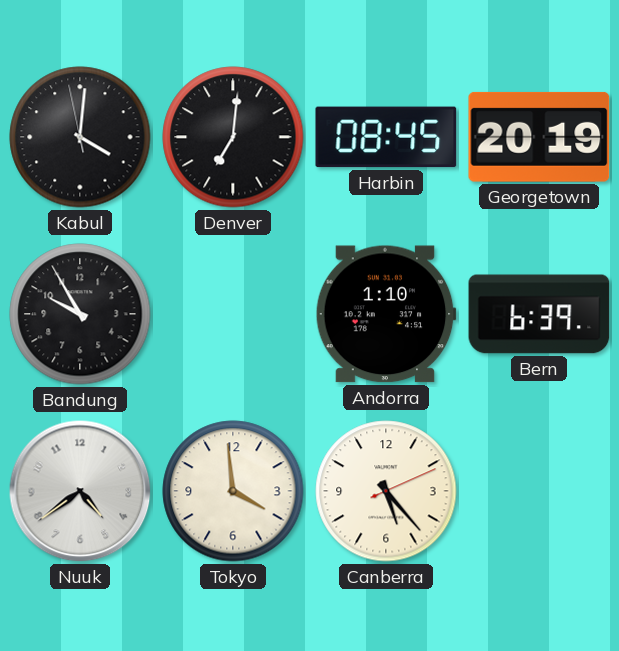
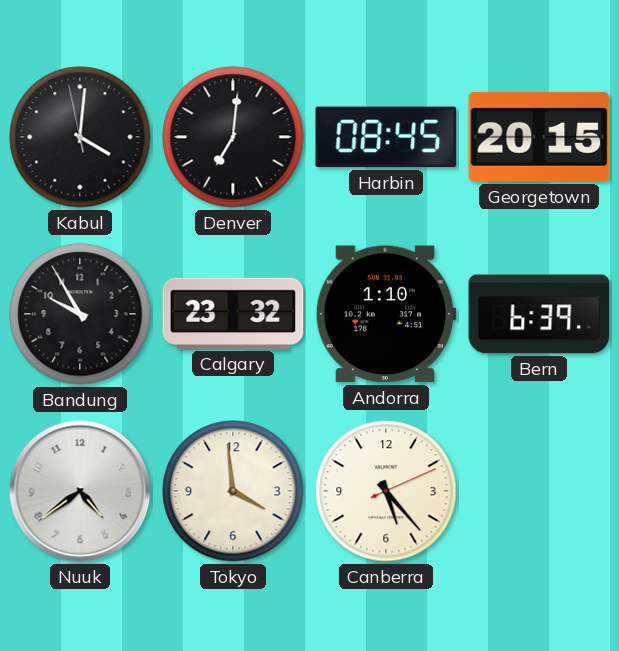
Georgetown: 20:19 -> 20:15
Calgary: none -> 23:32
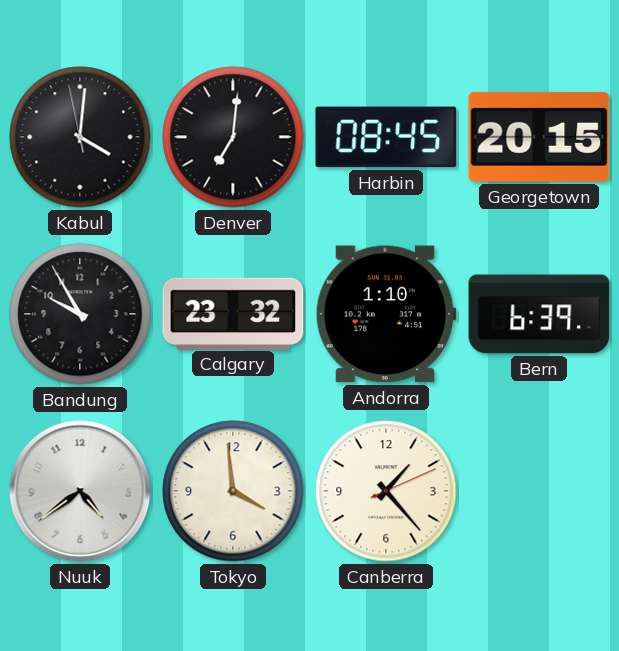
Canberra: 5:23 -> 1:23
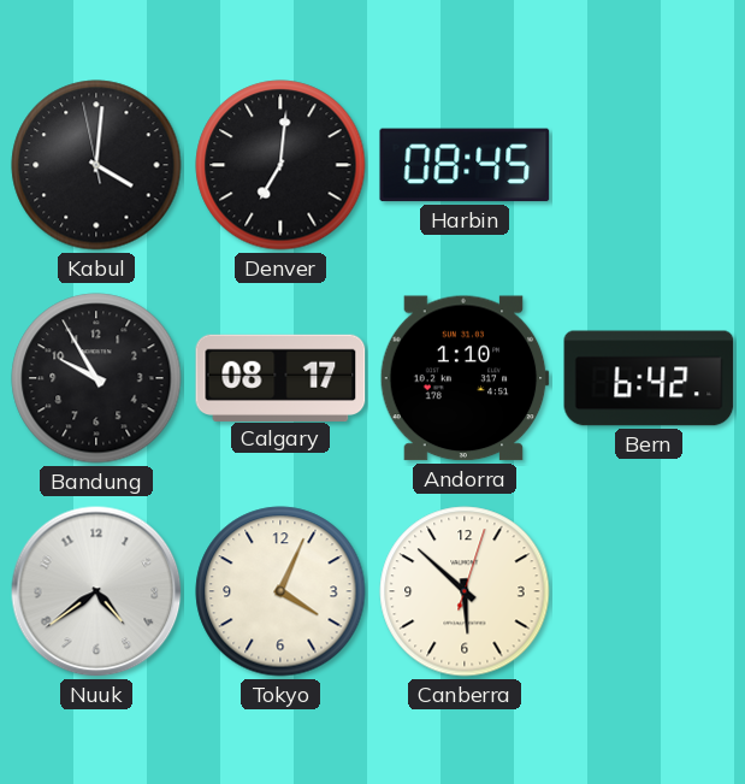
Georgetown: 20:15 -> none
Calgary: 23:32 -> 08:17
Bern: 6:39 -> 6:42
Tokyo: 3:59 -> 4:04
Canberra: 1:23 -> 5:52
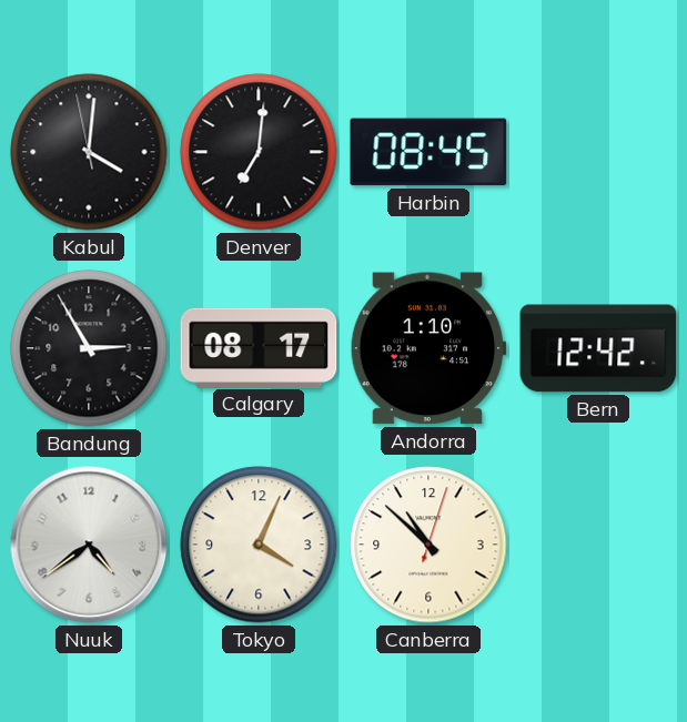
Bandung: 9:55 -> 2:55
Bern: 6:42 -> 12:42
Canberra: 5:52 -> 10:52
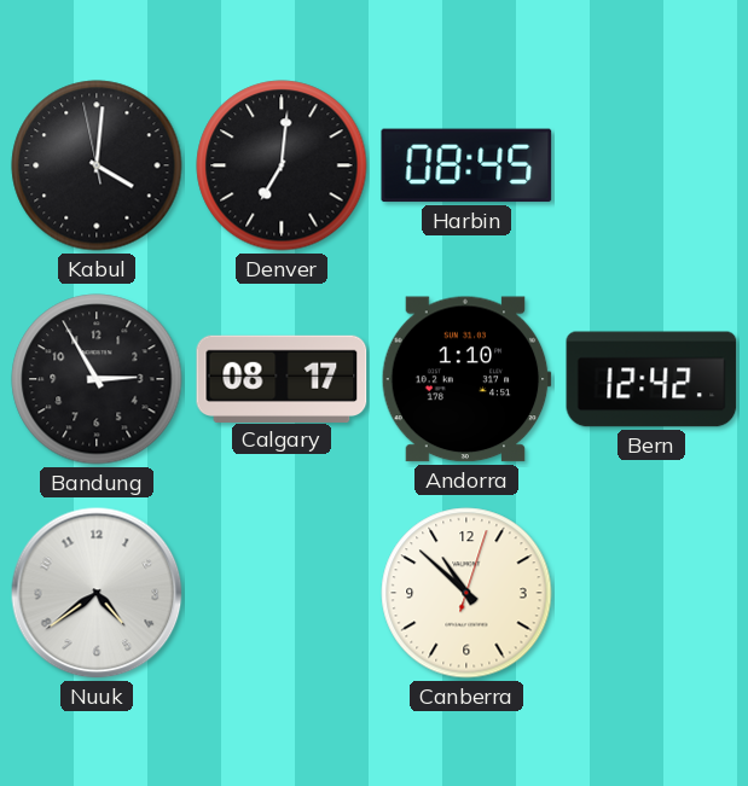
Tokyo: 4:04 -> none
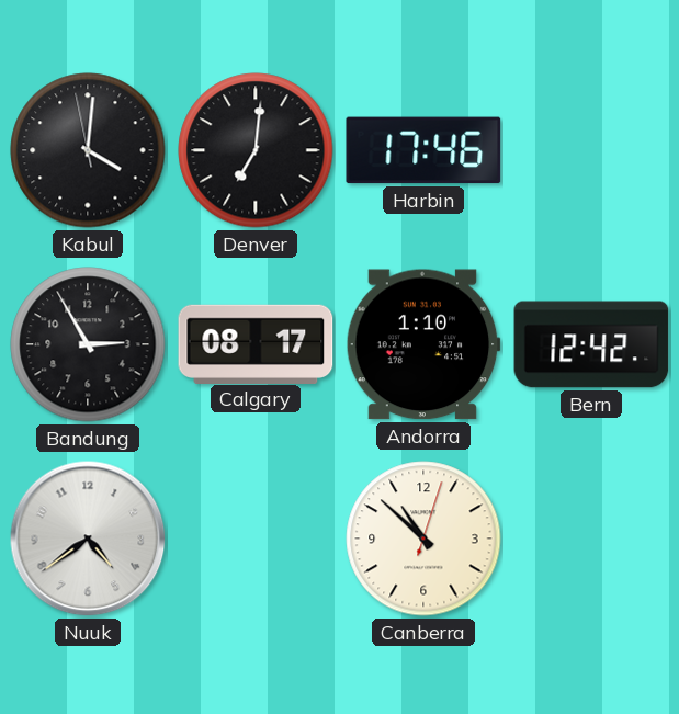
Harbin: 08:45 -> 17:46
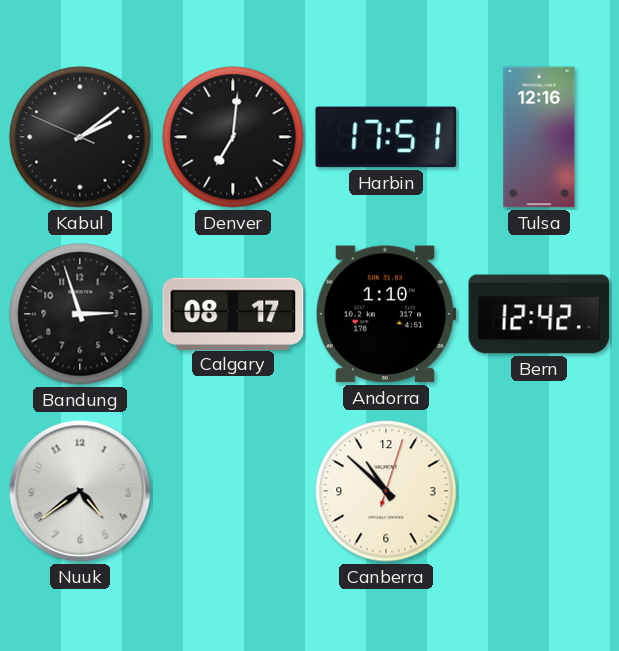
Kabul: 4:00 -> 2:08
Harbin: 17:46 -> 17:51
Tulsa: none -> 12:16
Bandung: 2:55 -> 2:57
